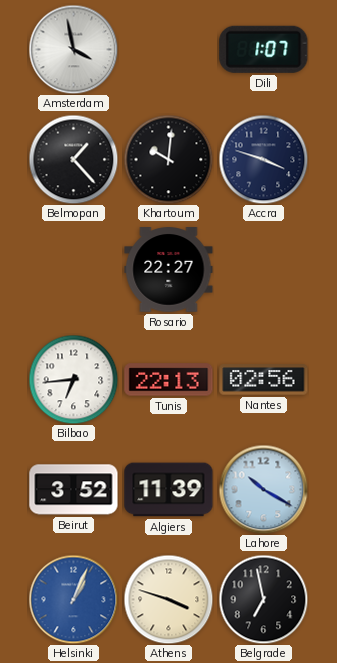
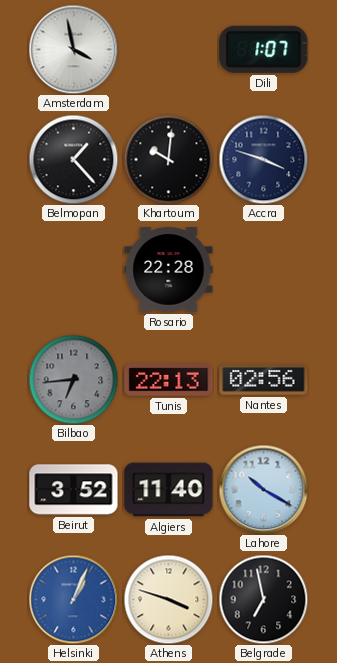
Rosario: 22:27 -> 22:28
Bilbao dial: white -> grey
Algiers: 11:39 -> 11:40
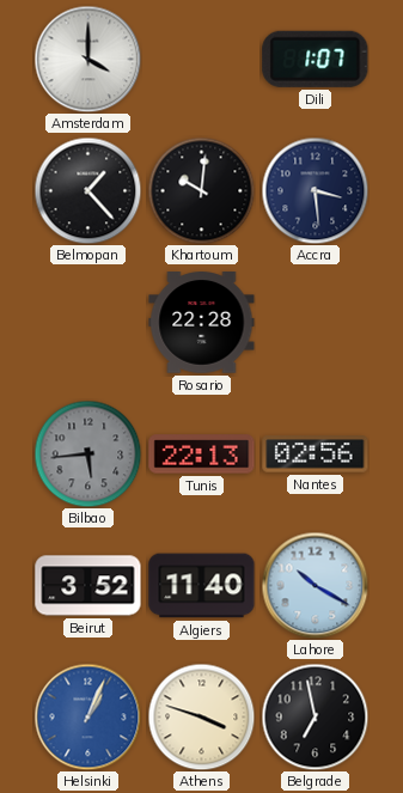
Amsterdam: 3:58 -> 4:00
Accra: 3:48 -> 3:29
Bilbao: 6:44 -> 5:44
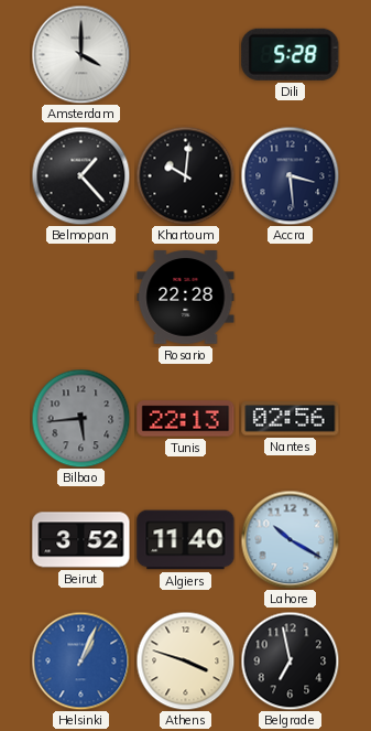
Dili: 1:07 -> 5:28
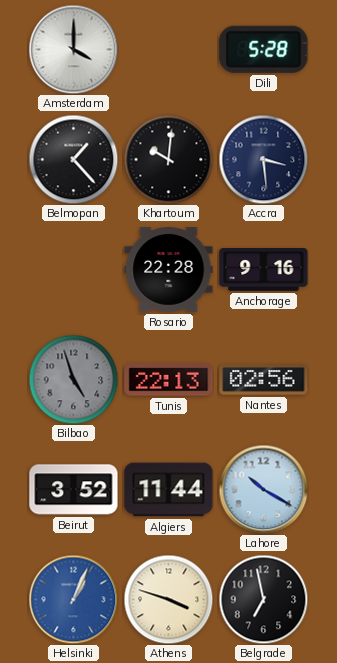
Anchorage: none -> 9:16
Bilbao: 5:44 -> 4:57
Algiers: 11:40 -> 11:44
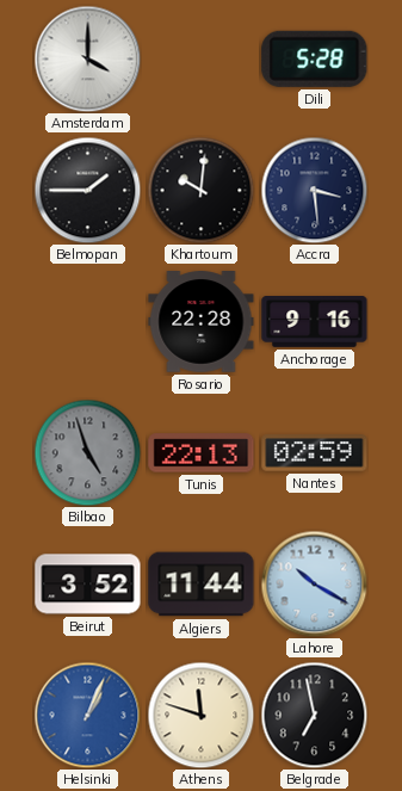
Belmopan: 1:23 -> 1:45
Nantes: 02:56 -> 02:59
Athens: 3:48 -> 11:48
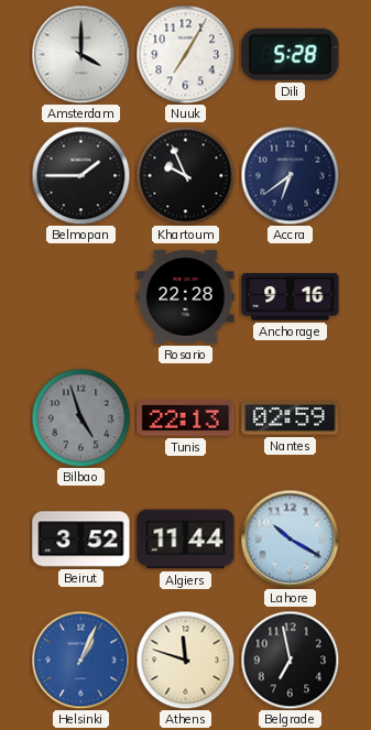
Nuuk: none -> 7:05
Khartoum: 10:01 -> 9:56
Accra: 3:29 -> 6:39
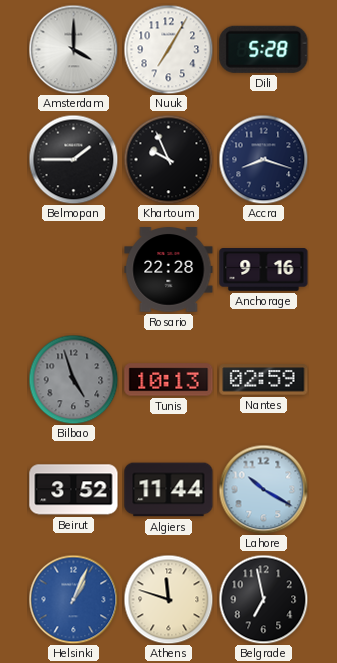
Accra: 6:39 -> 8:18
Tunis: 22:13 -> 10:13
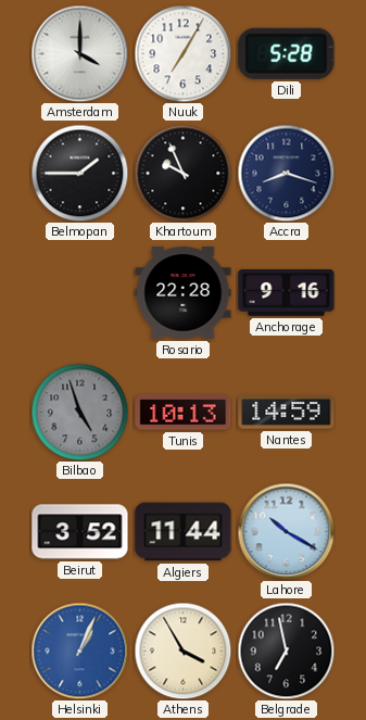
Nantes: 02:59 -> 14:59
Athens: 11:48 -> 3:55
